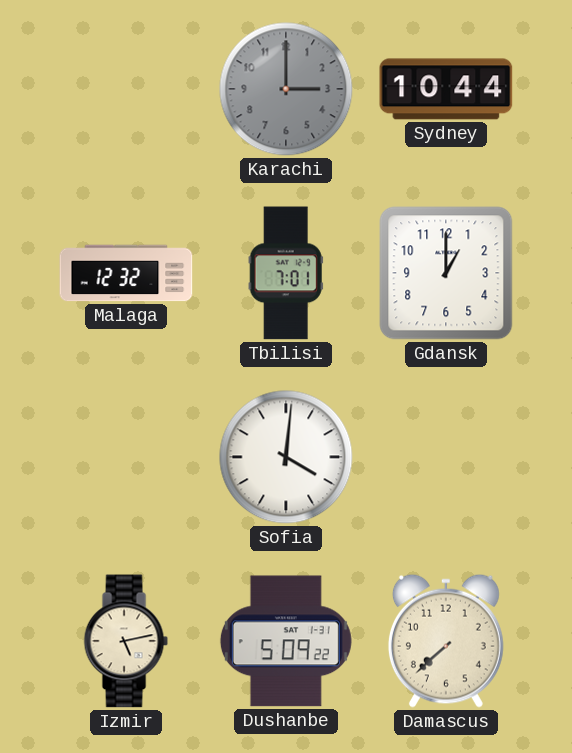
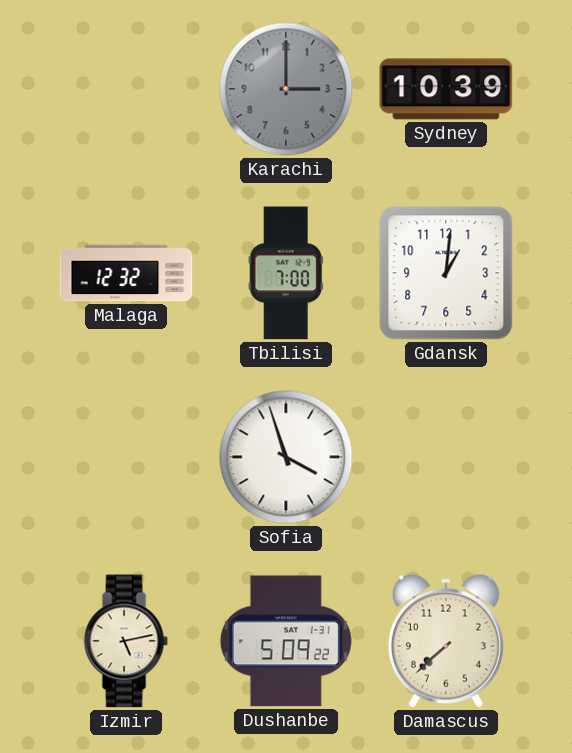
Sydney: 10:44 -> 10:39
Tbilisi: 7:01 -> 7:00
Gdansk: 1:00 -> 1:01
Sofia: 4:01 -> 3:57
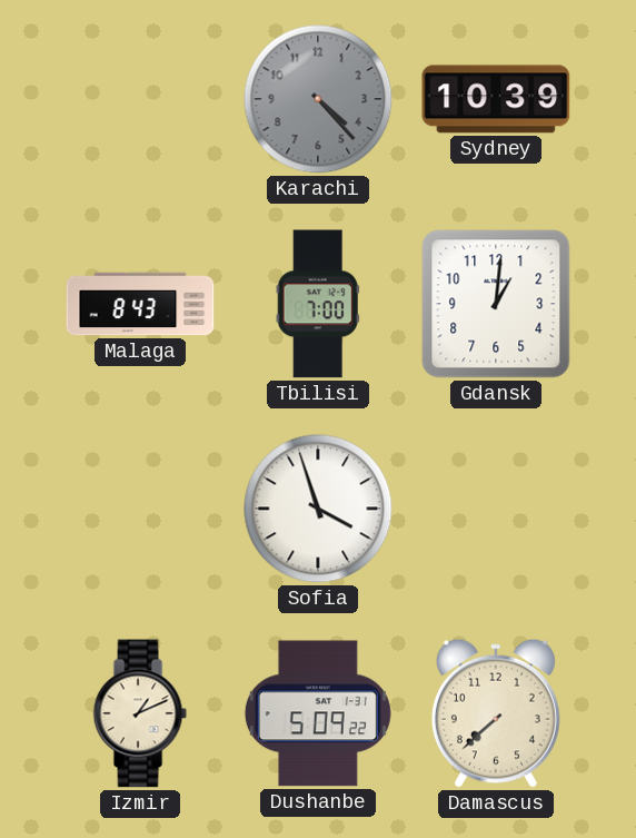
Karachi: 3:00 -> 4:23
Malaga: 12:32 -> 8:43
Izmir: 5:13 -> 1:11
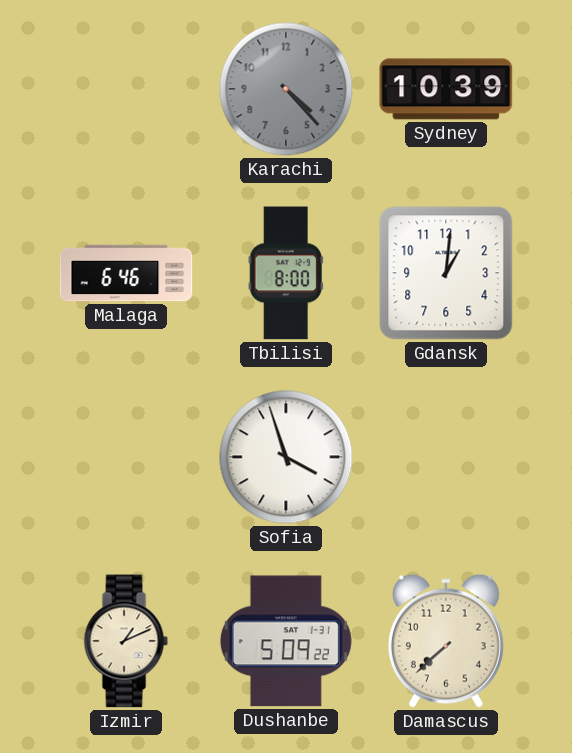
Malaga: 8:43 -> 6:46
Tbilisi: 7:00 -> 8:00
